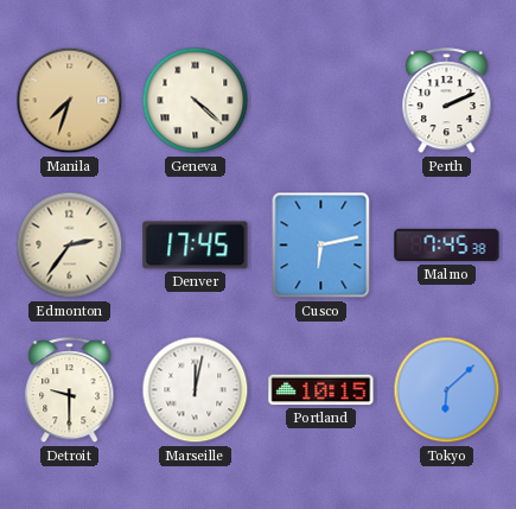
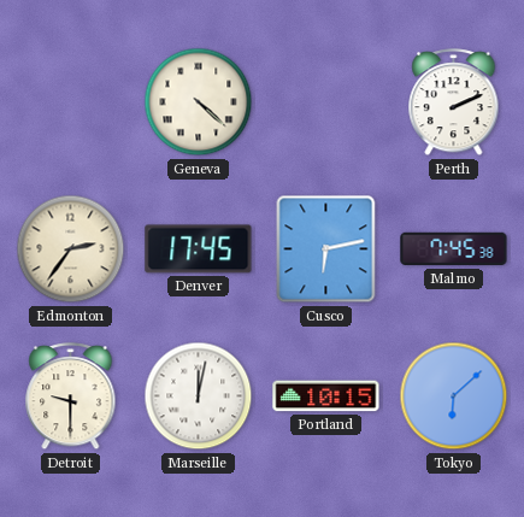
Manila: 7:33 -> none
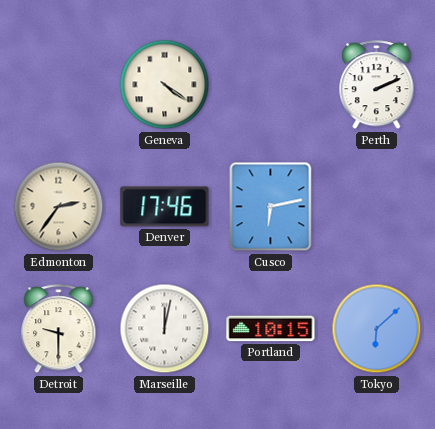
Geneva: 4:22 -> 4:21
Denver: 17:45 -> 17:46
Malmo: 7:45 -> none
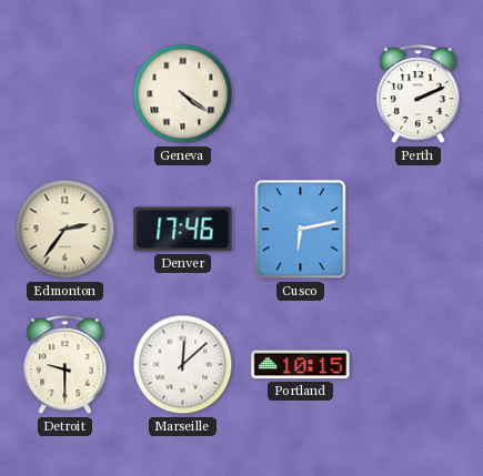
Marseille: 12:02 -> 12:08
Tokyo: 6:08 -> none
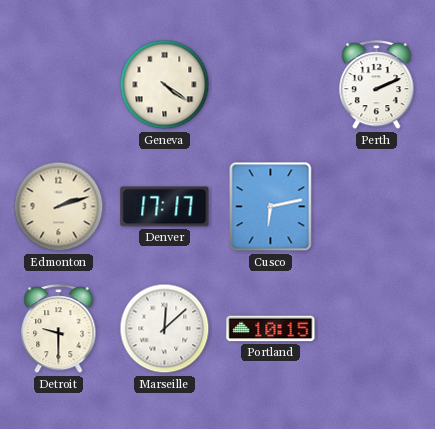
Edmonton: 2:36 -> 2:12
Denver: 17:46 -> 17:17
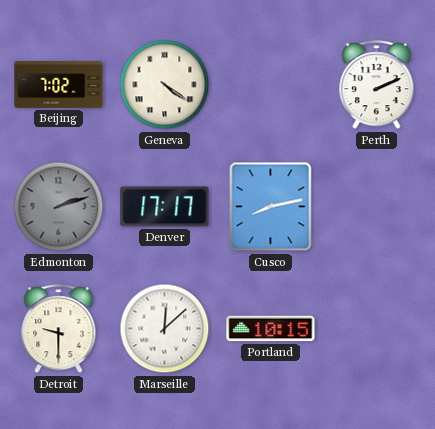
Beijing: none -> 7:02
Edmonton dial: cream -> grey
Cusco: 6:13 -> 8:13
